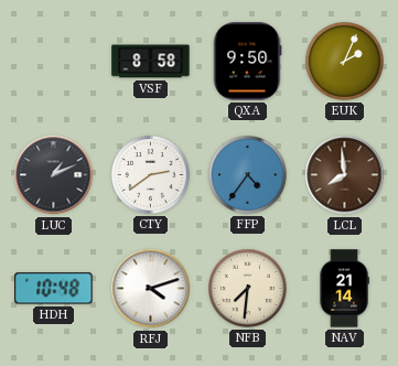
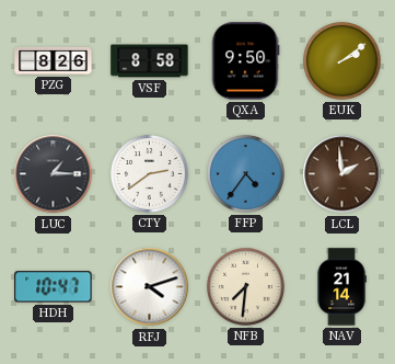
PZG: none -> 8:26
EUK: 2:04 -> 2:09
LUC: 1:11 -> 1:15
LCL: 7:59 -> 1:59
HDH: 10:48 -> 10:47
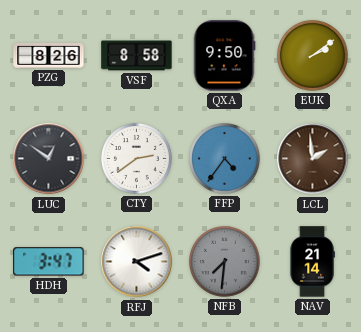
LUC: 1:15 -> 12:51
HDH: 10:47 -> 3:47
NFB dial: cream -> grey
